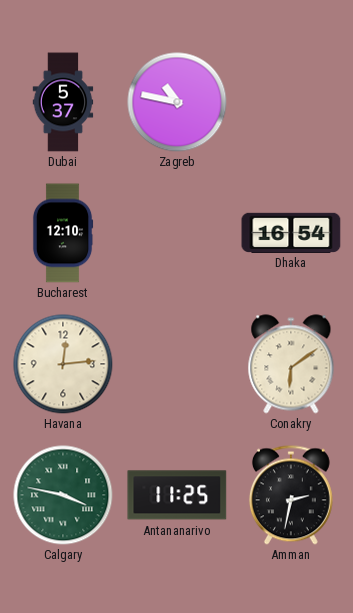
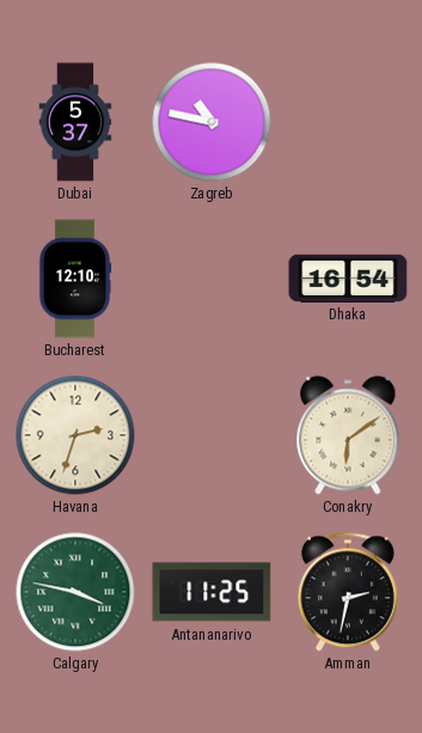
Havana: 12:14 -> 2:33
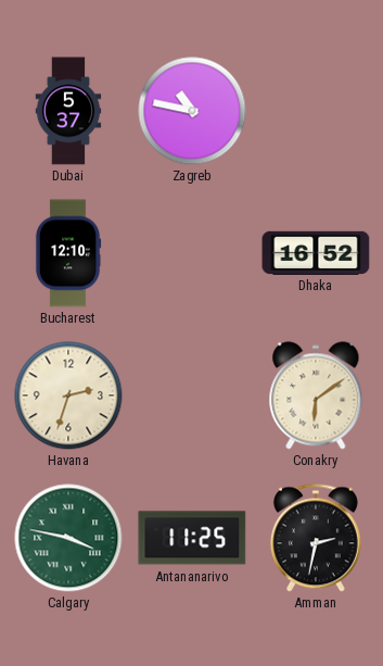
Dhaka: 16:54 -> 16:52
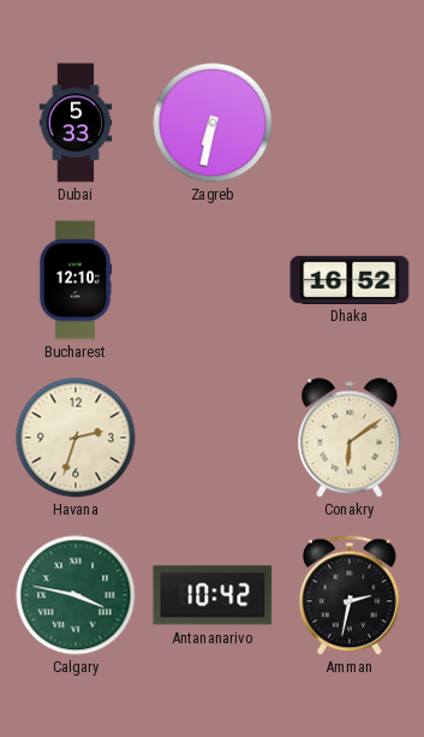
Dubai: 5:37 -> 5:33
Zagreb: 10:47 -> 6:32
Antananarivo: 11:25 -> 10:42
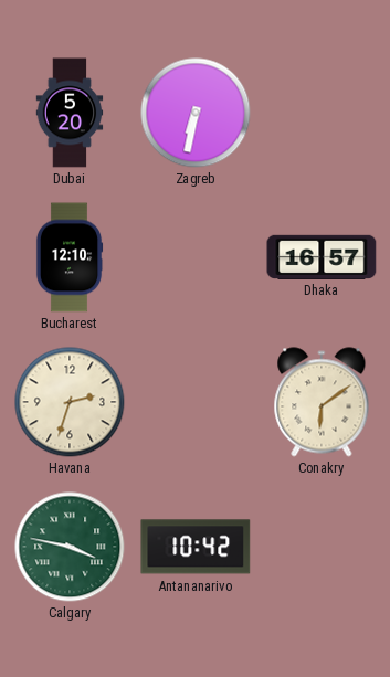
Dubai: 5:33 -> 5:20
Dhaka: 16:52 -> 16:57
Amman: 2:32 -> none
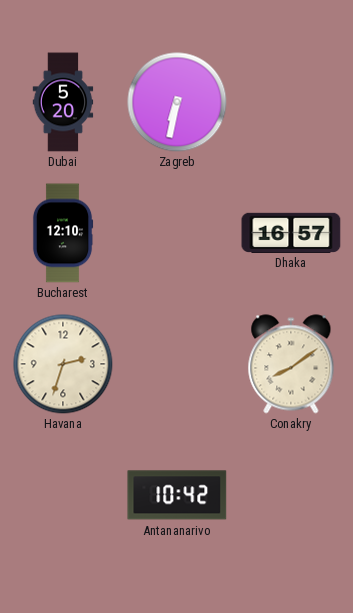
Conakry: 6:09 -> 8:09
Calgary: 3:47 -> none
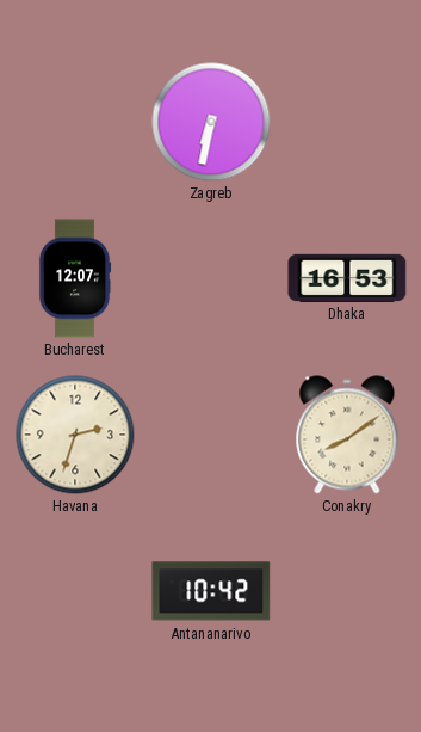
Dubai: 5:20 -> none
Bucharest: 12:10 -> 12:07
Dhaka: 16:57 -> 16:53
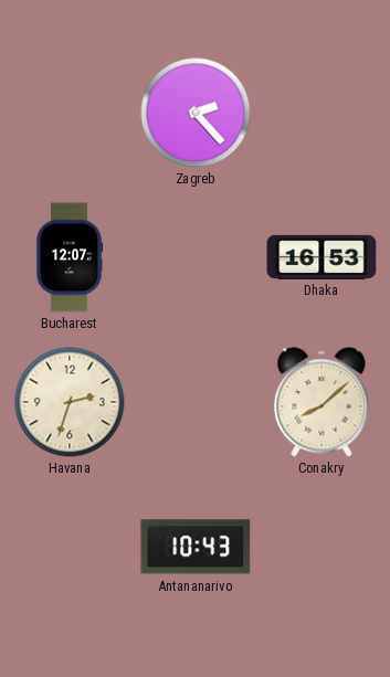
Zagreb: 6:32 -> 2:23
Conakry: 8:09 -> 8:08
Antananarivo: 10:42 -> 10:43
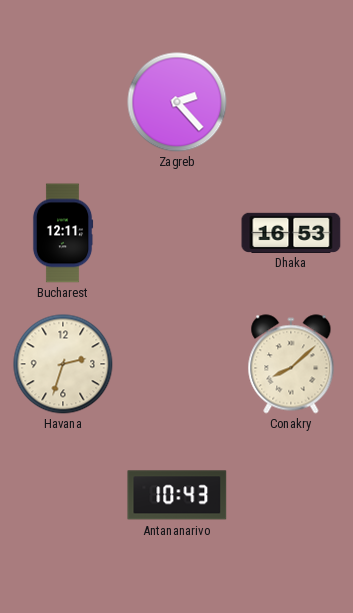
Bucharest: 12:07 -> 12:11
